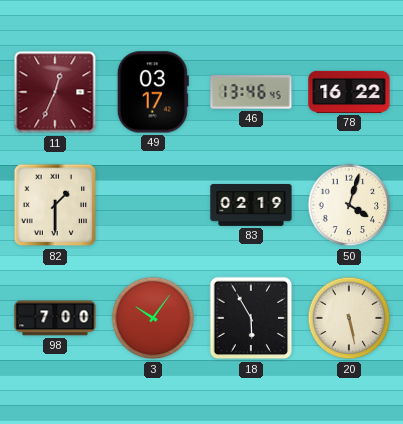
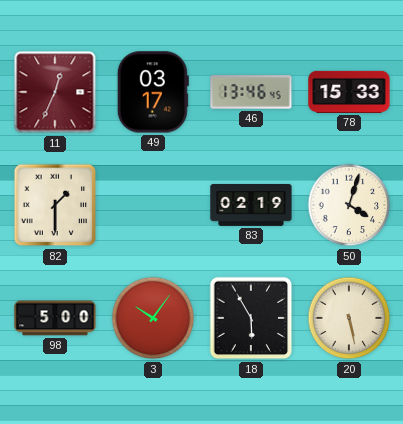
78: 16:22 -> 15:33
98: 7:00 -> 5:00
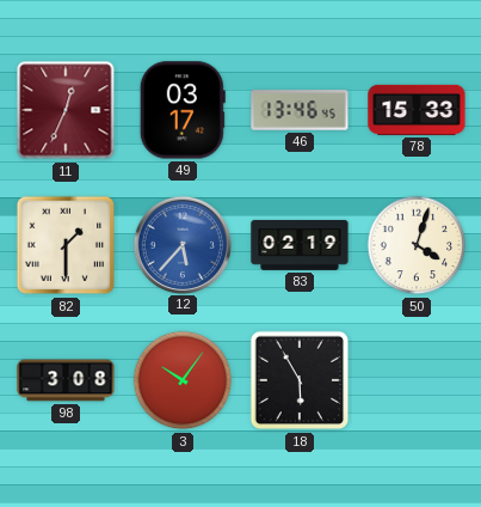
12: none -> 5:37
98: 5:00 -> 3:08
20: 5:28 -> none
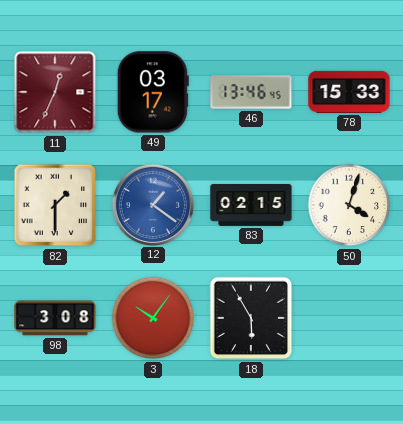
12: 5:37 -> 1:21
83: 02:19 -> 02:15
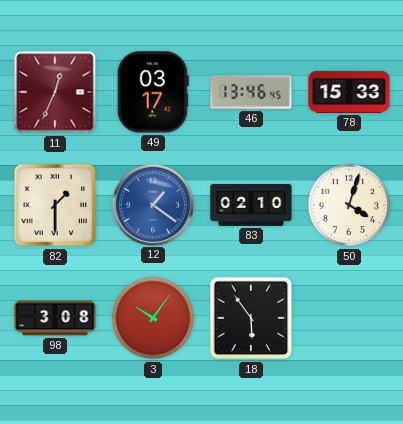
83: 02:15 -> 02:10
18: 5:55 -> 5:54
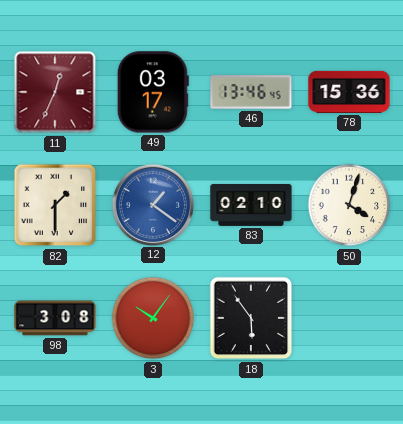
78: 15:33 -> 15:36
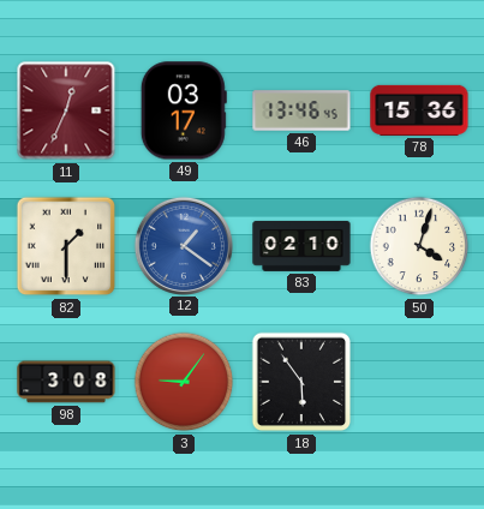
3: 10:06 -> 9:06
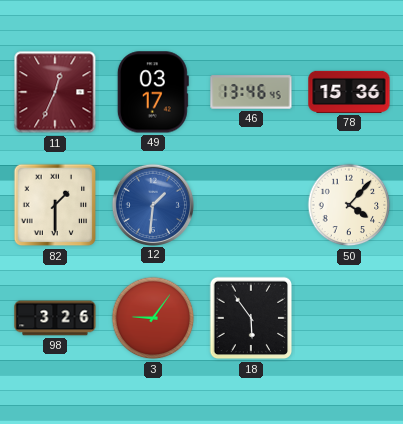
12: 1:21 -> 1:31
83: 02:10 -> none
50: 4:03 -> 4:07
98: 3:08 -> 3:26
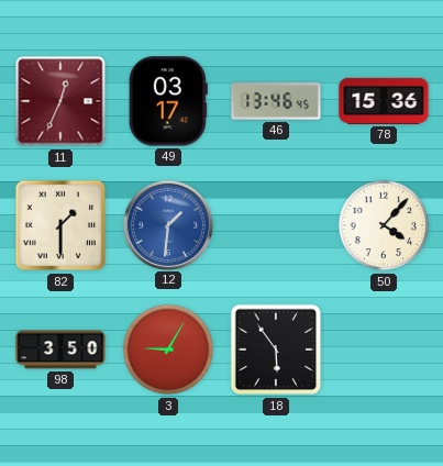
98: 3:26 -> 3:50
3: 9:06 -> 9:05
